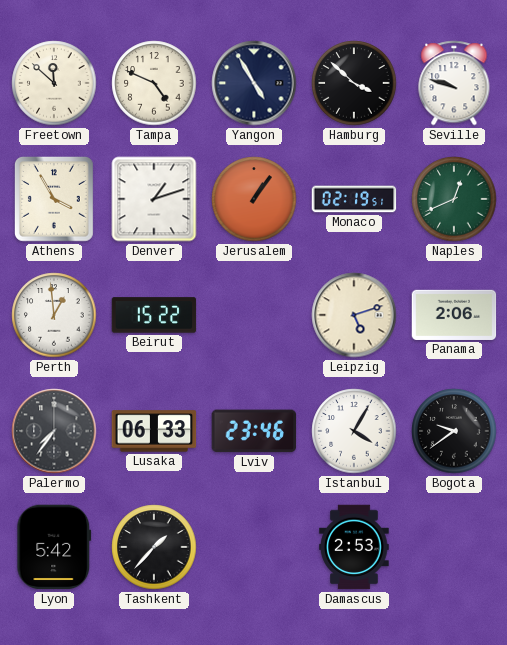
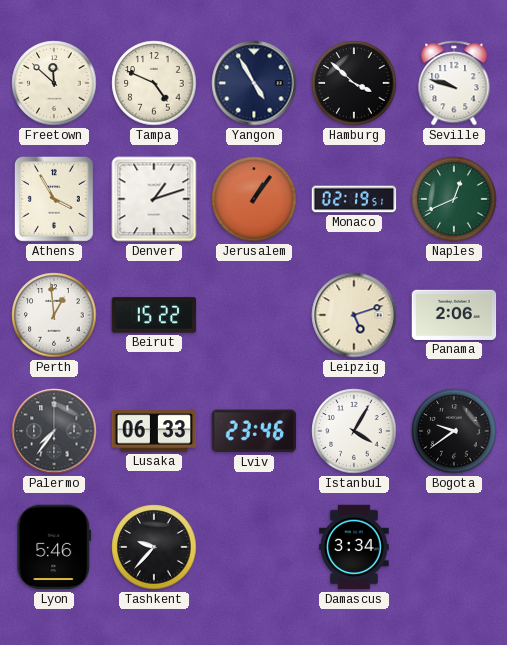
Lyon: 5:42 -> 5:46
Tashkent: 1:37 -> 9:37
Damascus: 2:53 -> 3:34
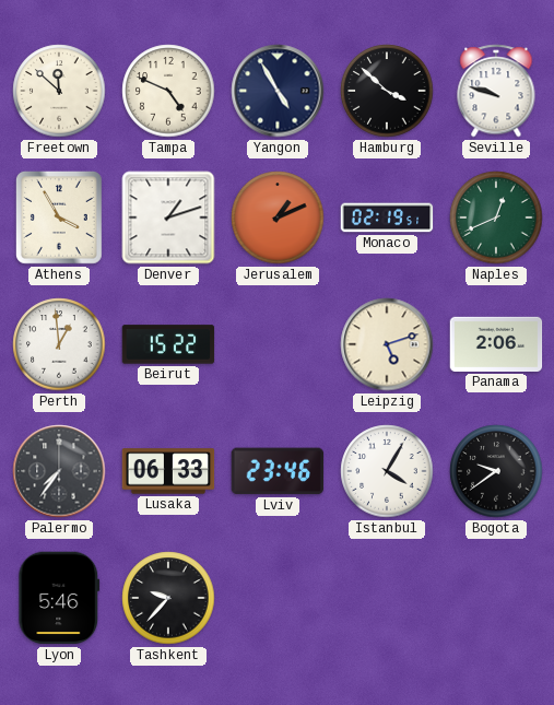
Jerusalem: 1:06 -> 1:11
Damascus: 3:34 -> none
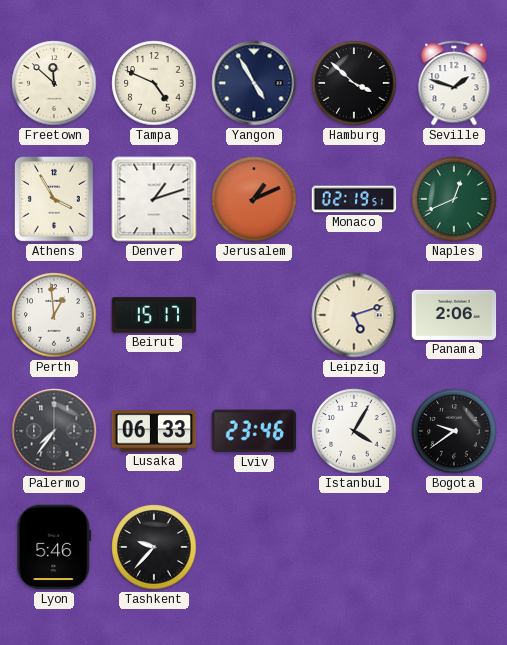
Seville: 9:48 -> 1:48
Beirut: 15:22 -> 15:17
